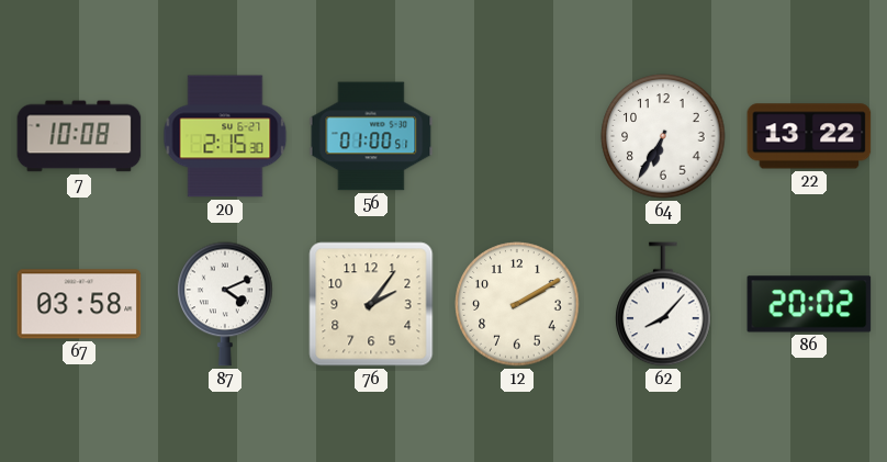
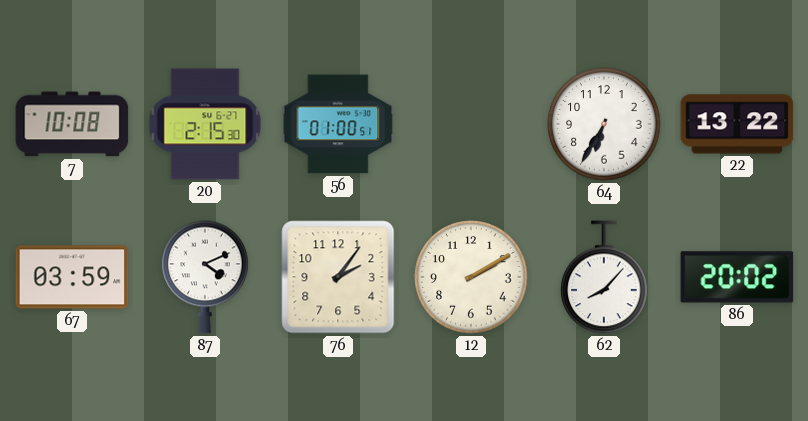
67: 03:58 -> 03:59
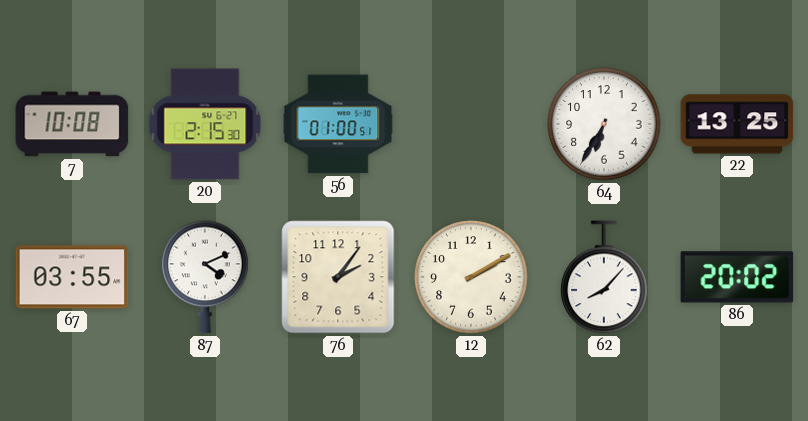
22: 13:22 -> 13:25
67: 03:59 -> 03:55
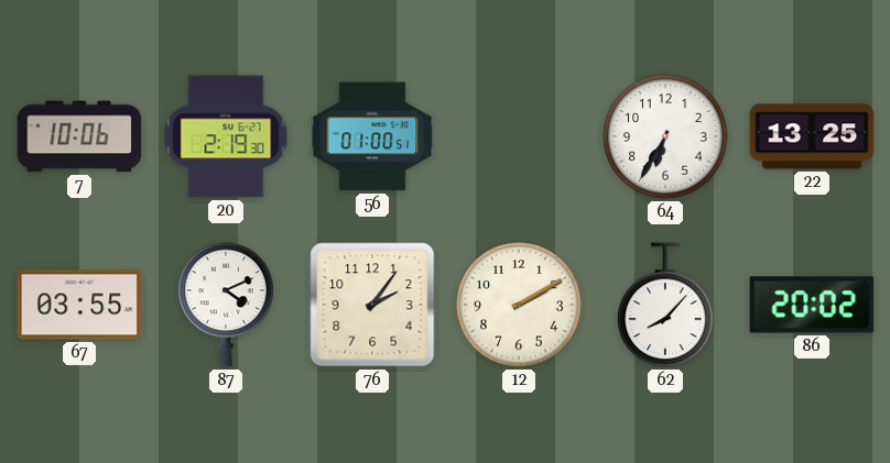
7: 10:08 -> 10:06
20: 2:15 -> 2:19
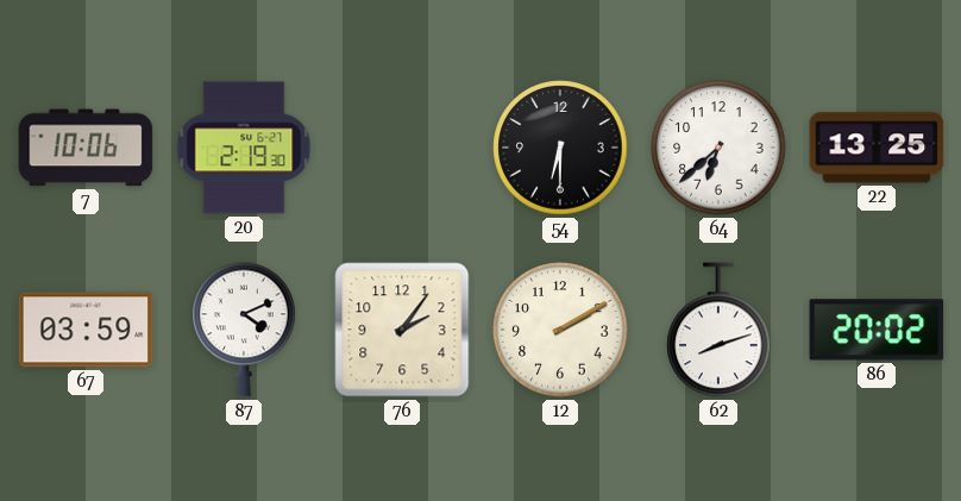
56: 01:00 -> none
54: none -> 6:30
64: 6:35 -> 6:38
67: 03:55 -> 03:59
62: 8:07 -> 8:12
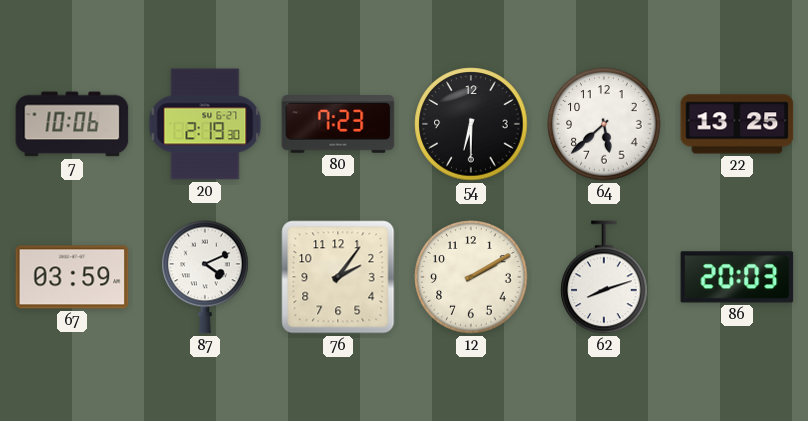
80: none -> 7:23
64: 6:38 -> 5:38
86: 20:02 -> 20:03
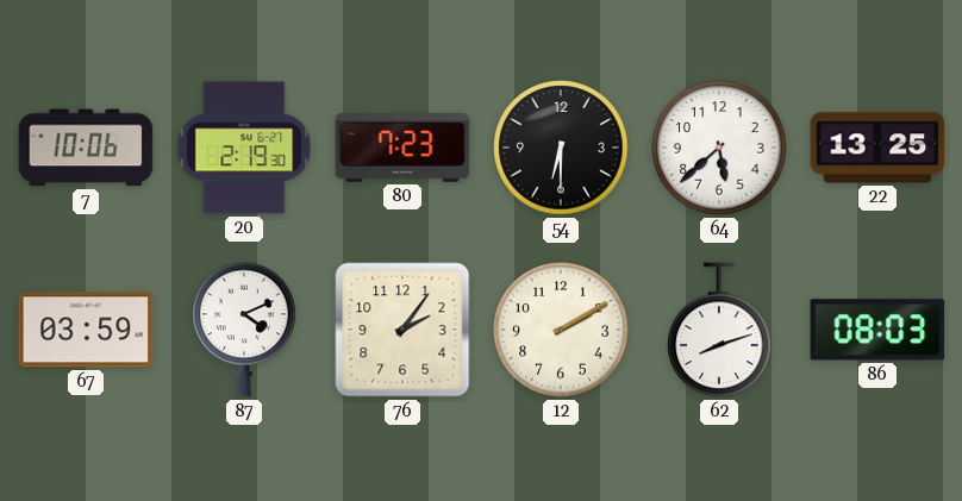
86: 20:03 -> 08:03
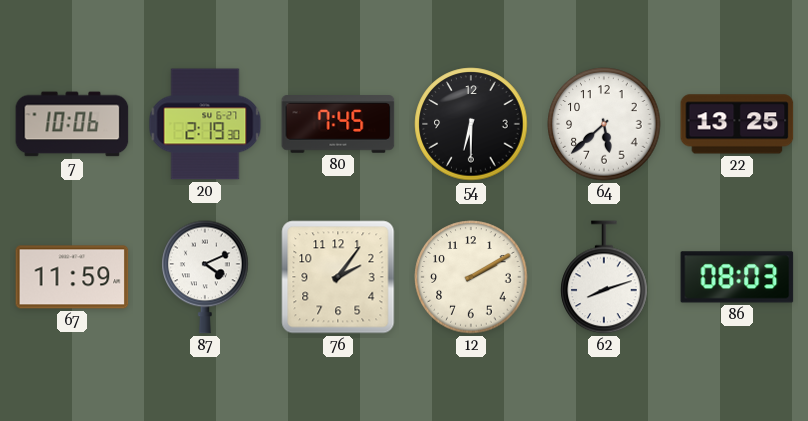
80: 7:23 -> 7:45
67: 03:59 -> 11:59
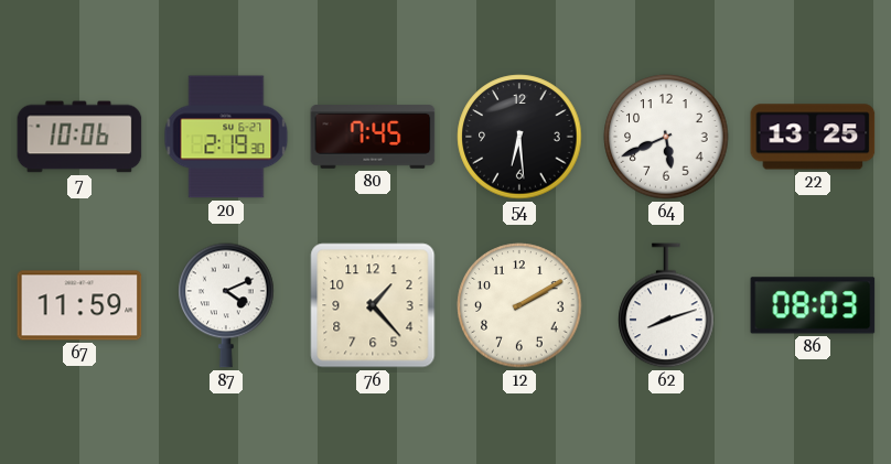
54: 6:30 -> 6:29
64: 5:38 -> 5:41
76: 2:06 -> 1:23
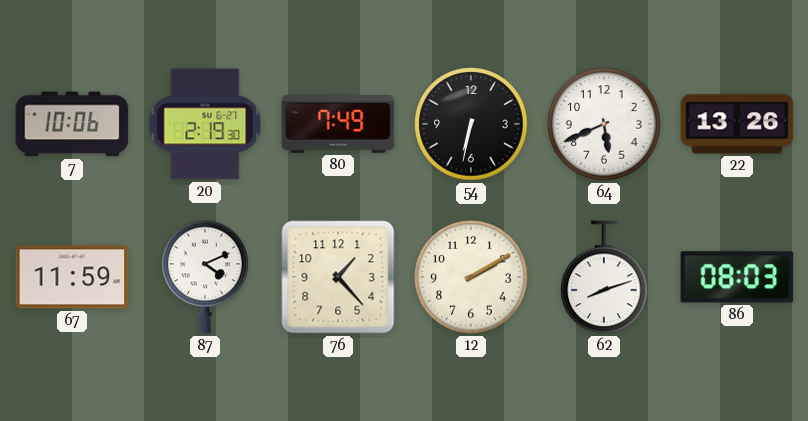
80: 7:45 -> 7:49
54: 6:29 -> 6:32
22: 13:25 -> 13:26
